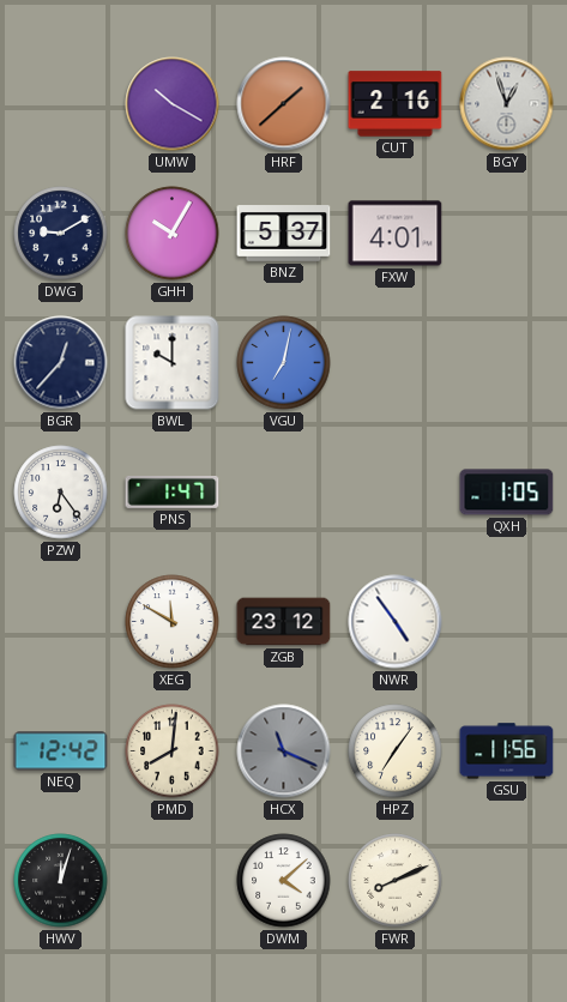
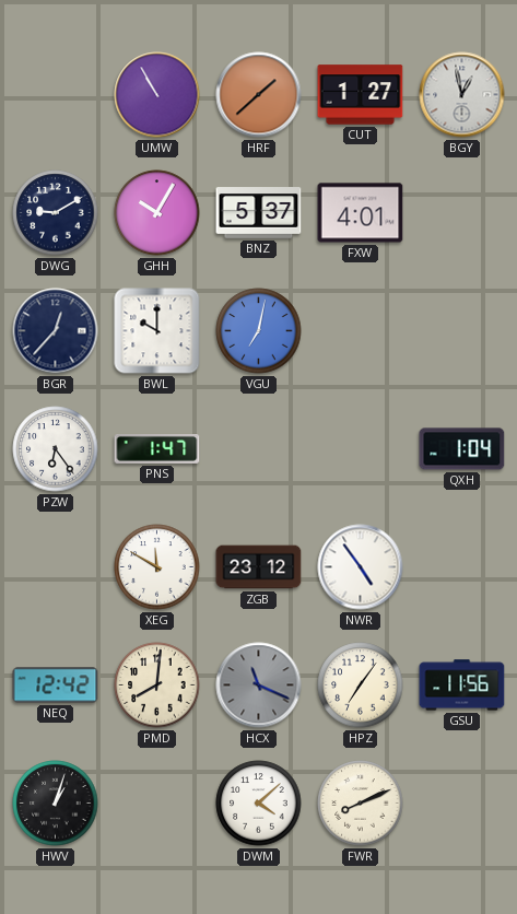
UMW: 10:20 -> 10:55
CUT: 2:16 -> 1:27
BGY: 12:57 -> 12:58
QXH: 1:05 -> 1:04
HWV: 12:03 -> 1:03
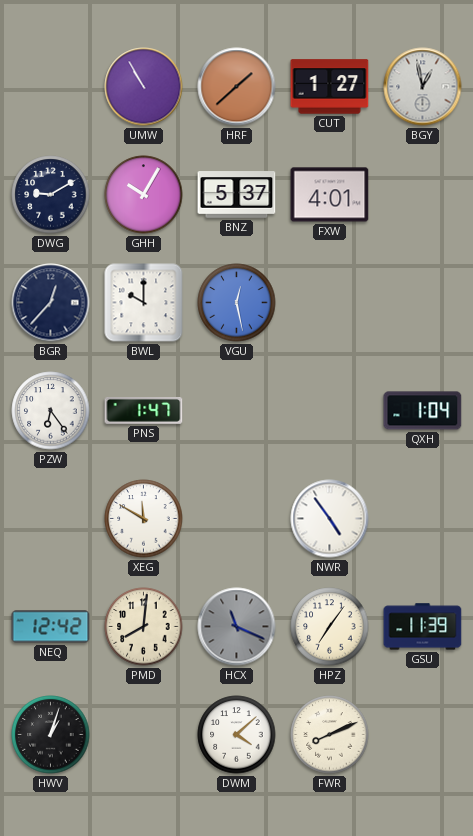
VGU: 7:02 -> 12:28
ZGB: 23:12 -> none
GSU: 11:56 -> 11:39
